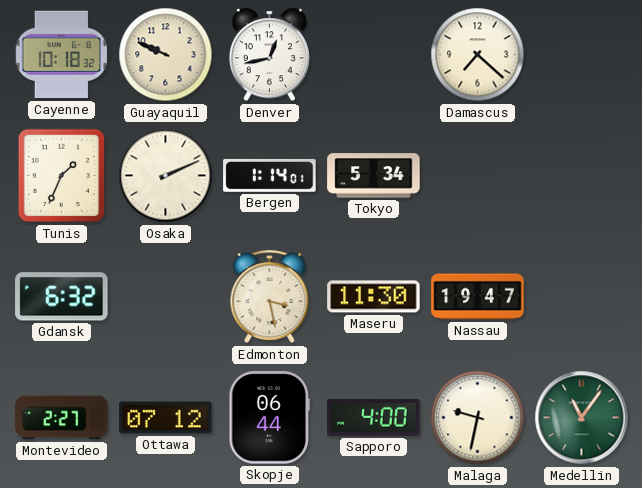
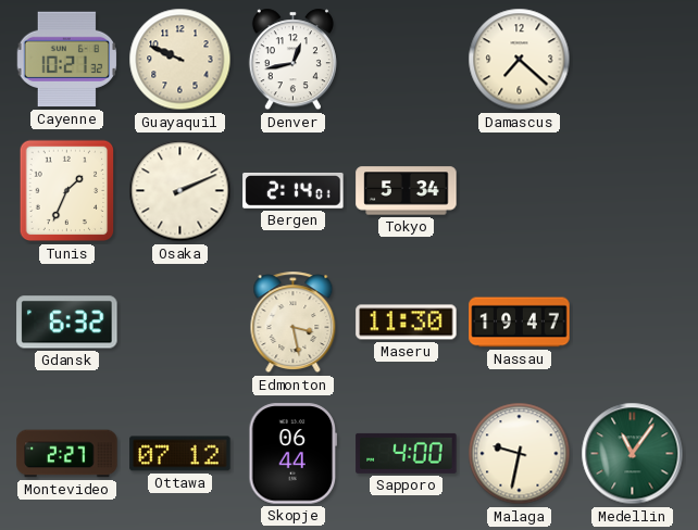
Cayenne: 10:18 -> 10:21
Bergen: 1:14 -> 2:14
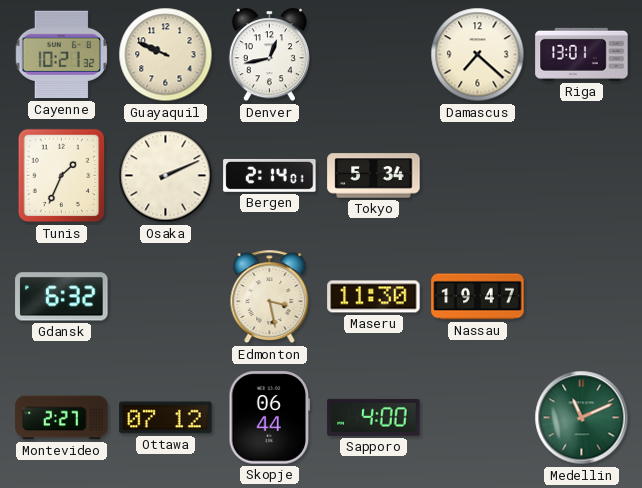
Riga: none -> 13:01
Malaga: 9:32 -> none
Medellin: 11:06 -> 11:11
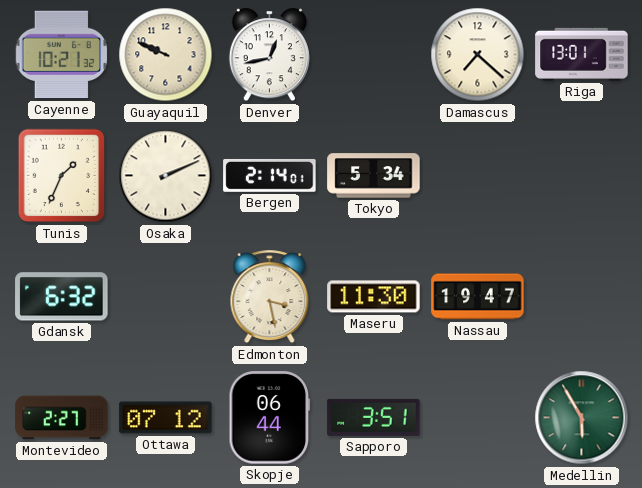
Sapporo: 4:00 -> 3:51
Medellin: 11:11 -> 5:55
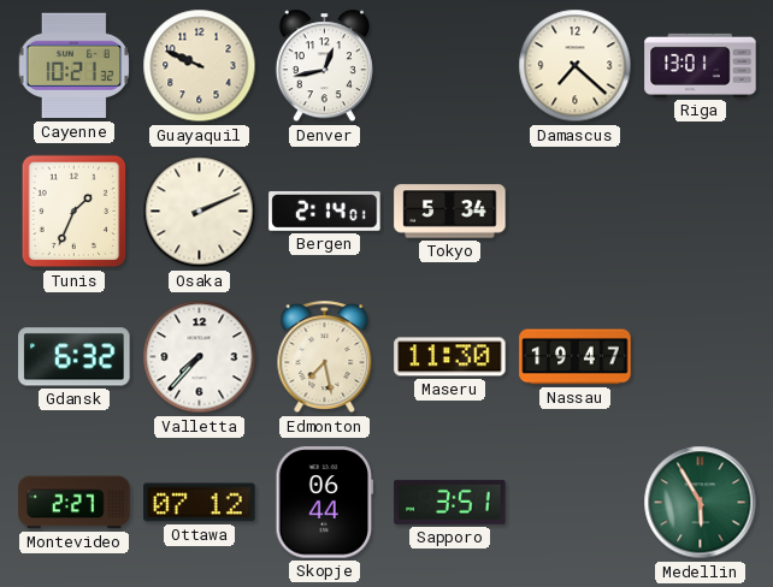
Valletta: none -> 7:37
Edmonton: 3:28 -> 7:28
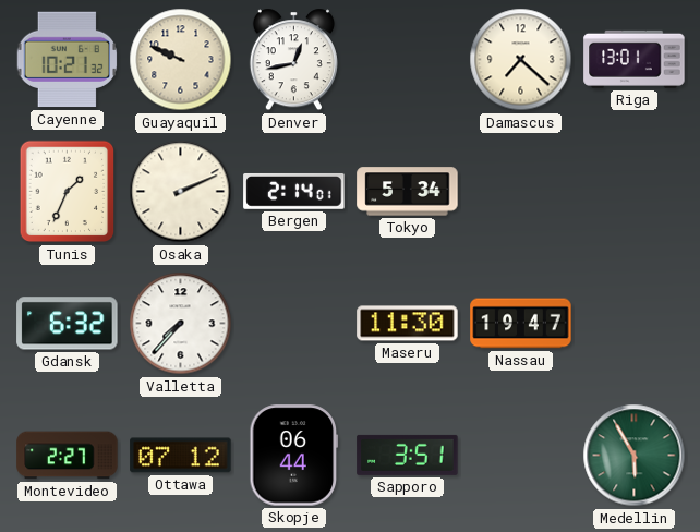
Edmonton: 7:28 -> none
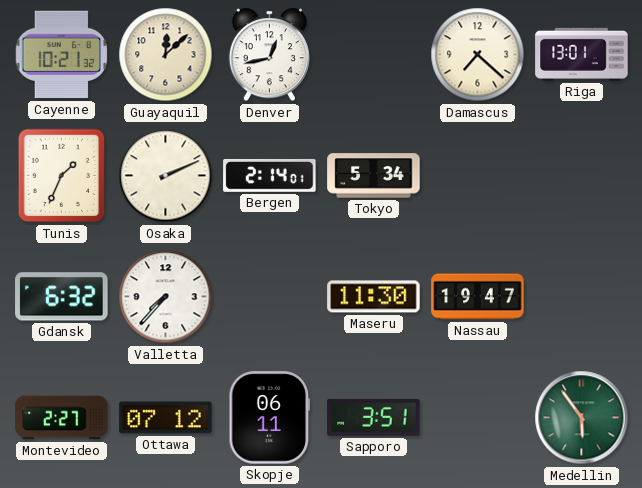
Guayaquil: 9:49 -> 12:08
Skopje: 06:44 -> 06:11
Medellin: 5:55 -> 5:54
